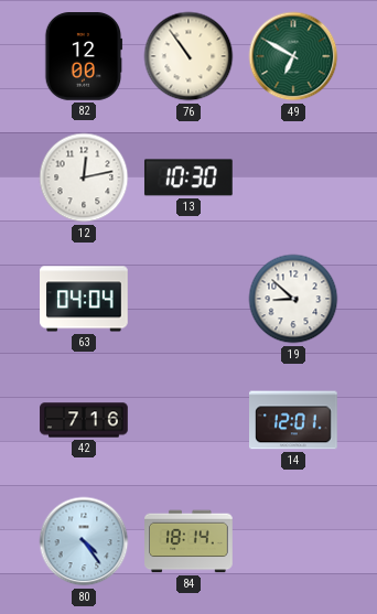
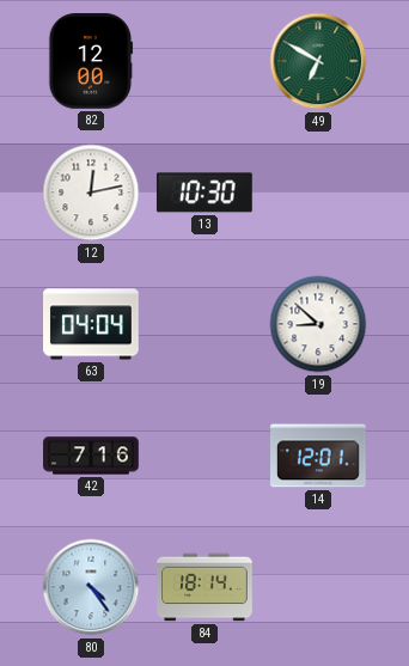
76: 10:54 -> none
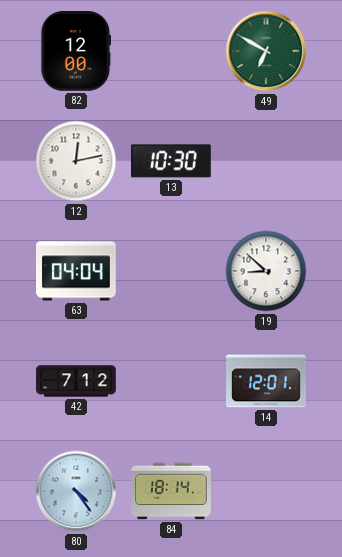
42: 7:16 -> 7:12
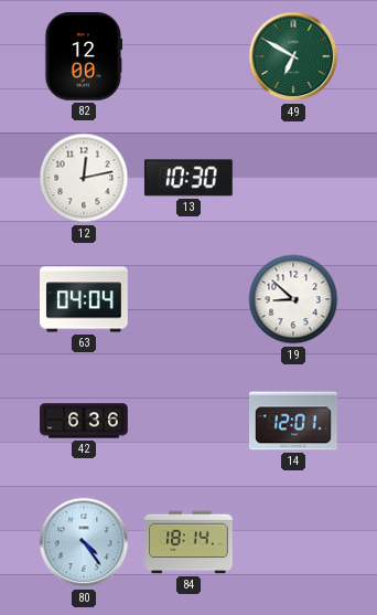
42: 7:12 -> 6:36
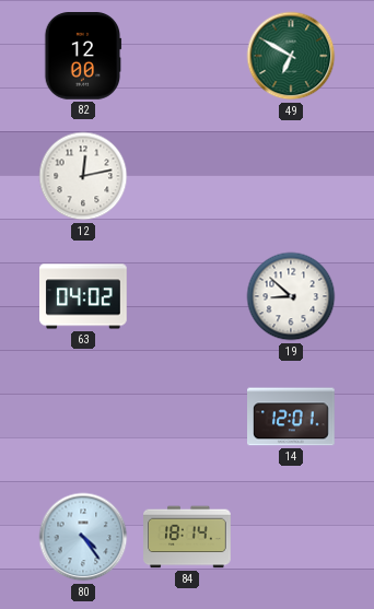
13: 10:30 -> none
63: 04:04 -> 04:02
42: 6:36 -> none
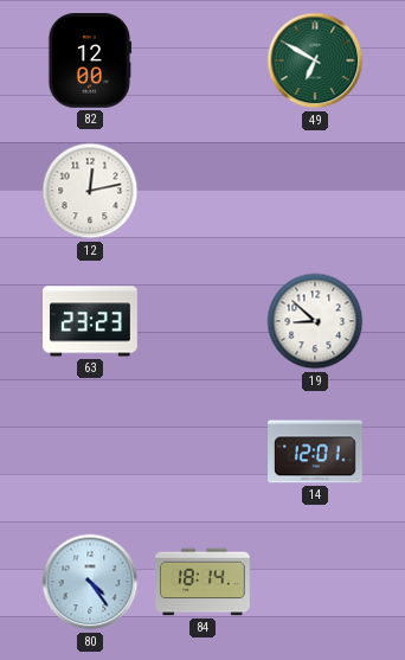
63: 04:02 -> 23:23
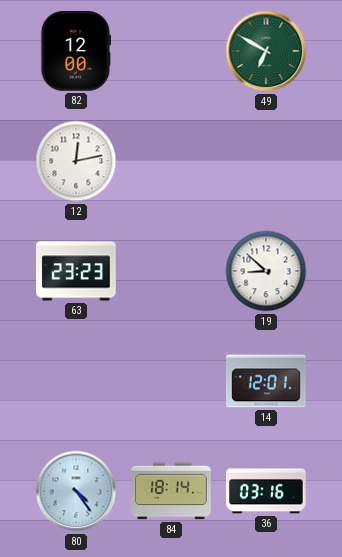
36: none -> 03:16
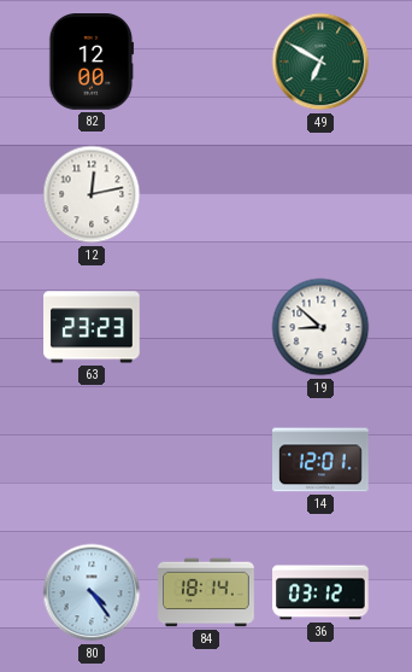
36: 03:16 -> 03:12
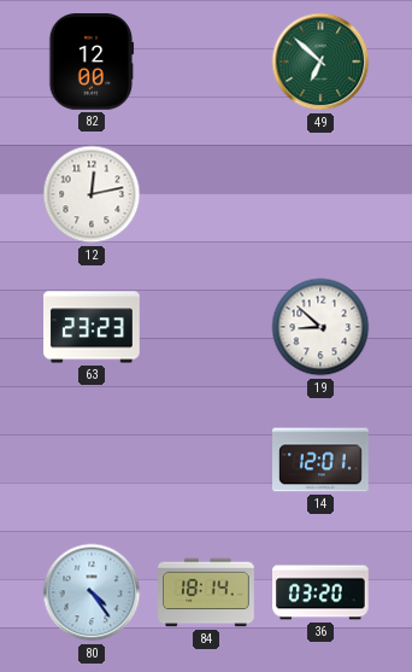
49: 6:50 -> 6:52
36: 03:12 -> 03:20
